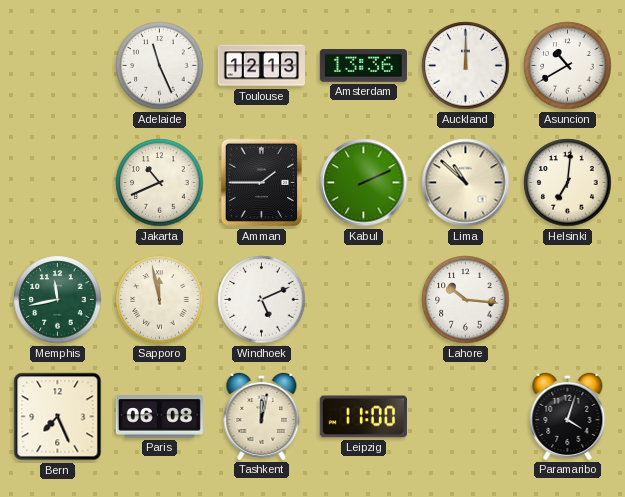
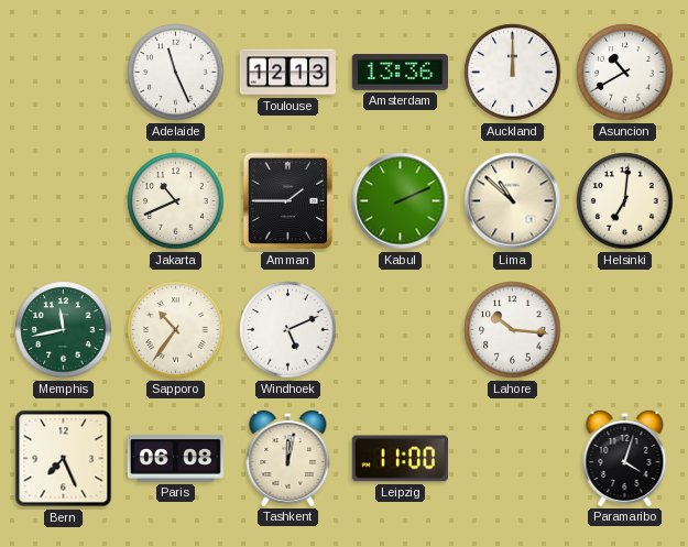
Sapporo: 11:58 -> 10:36
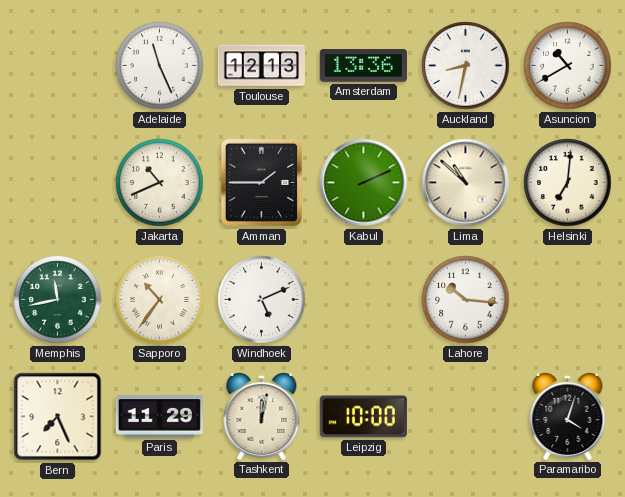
Auckland: 12:00 -> 8:32
Paris: 06:08 -> 11:29
Leipzig: 11:00 -> 10:00
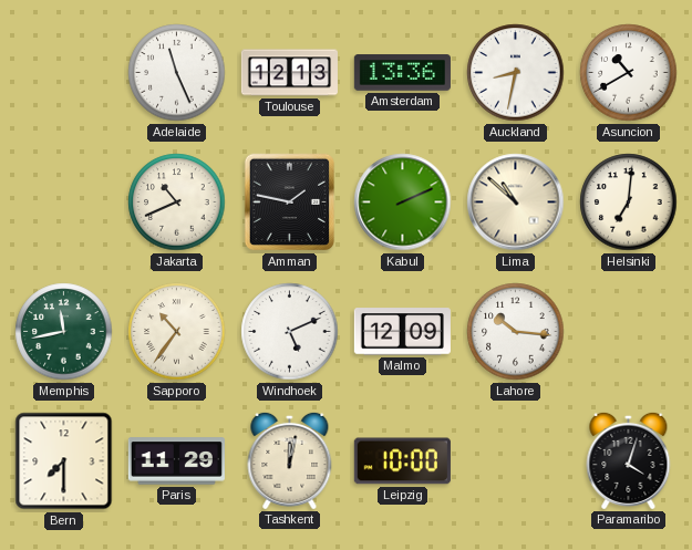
Amman: 1:45 -> 1:47
Malmo: none -> 12:09
Bern: 7:26 -> 7:30
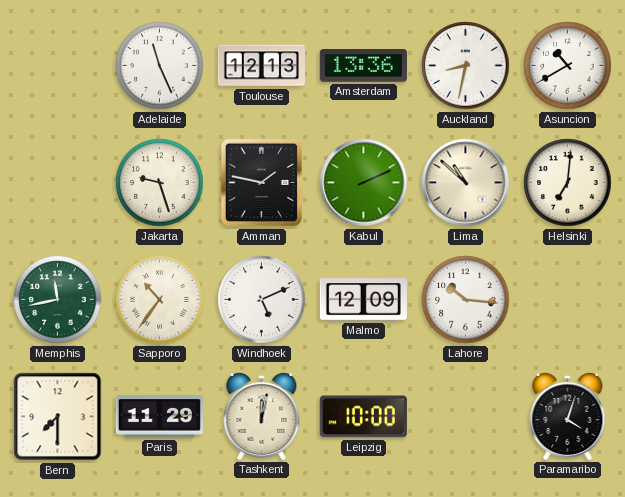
Jakarta: 10:41 -> 9:27
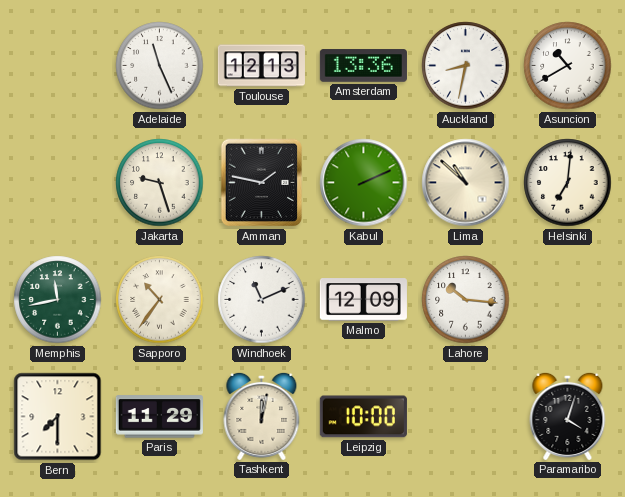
Windhoek: 5:11 -> 11:11
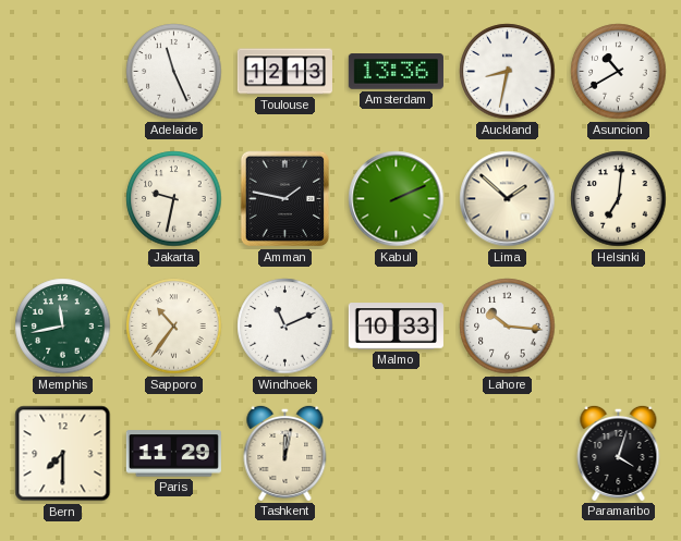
Jakarta: 9:27 -> 9:32
Lima: 10:52 -> 1:52
Malmo: 12:09 -> 10:33
Leipzig: 10:00 -> none
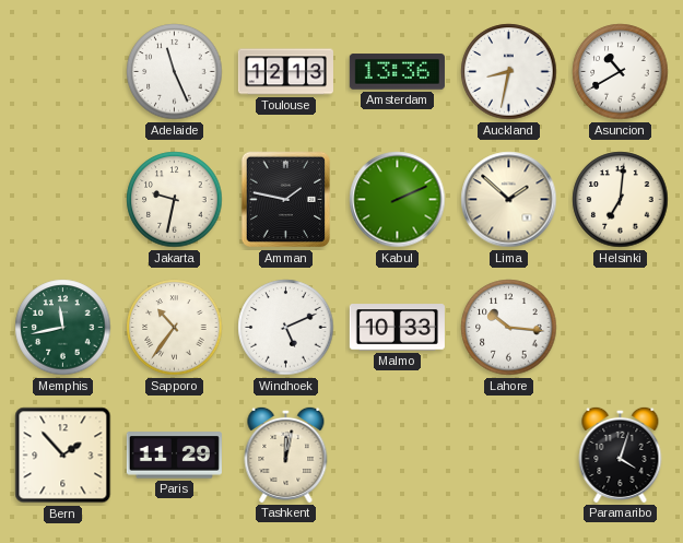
Windhoek: 11:11 -> 5:11
Bern: 7:30 -> 1:53
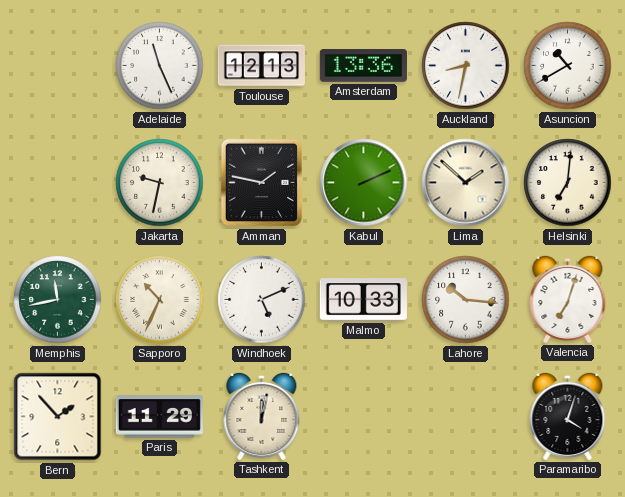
Sapporo: 10:36 -> 10:34
Valencia: none -> 7:03
